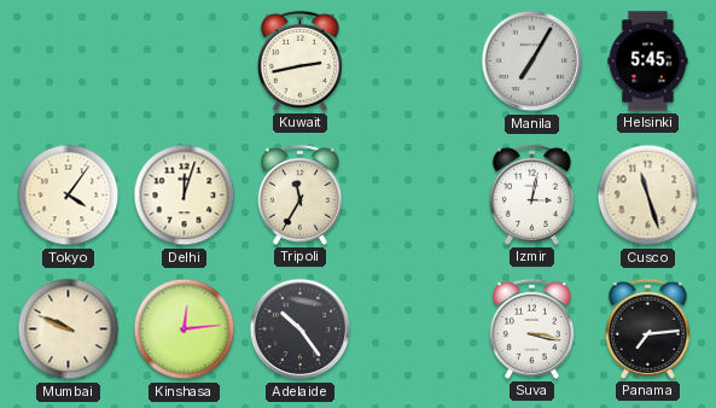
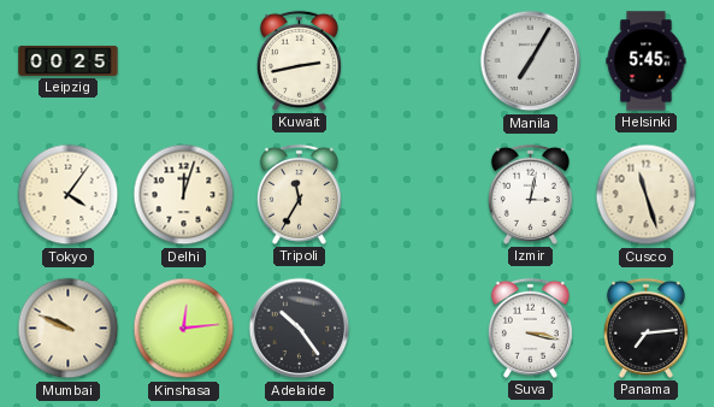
Leipzig: none -> 00:25
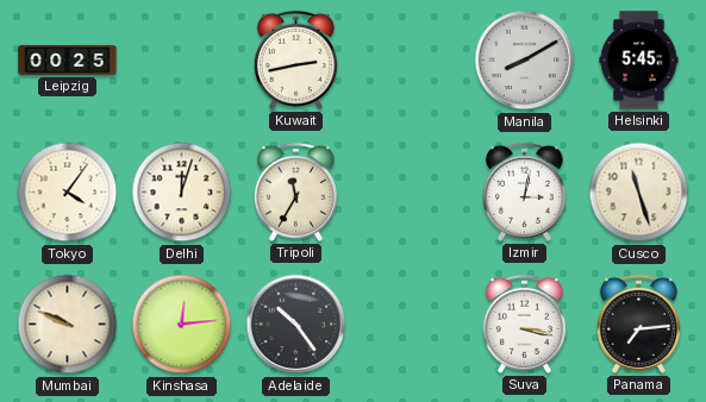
Manila: 7:05 -> 8:10
